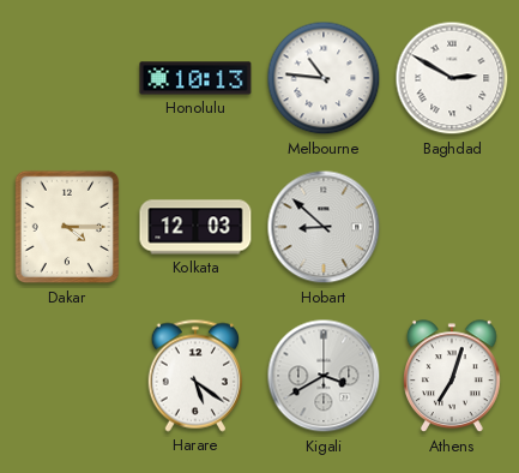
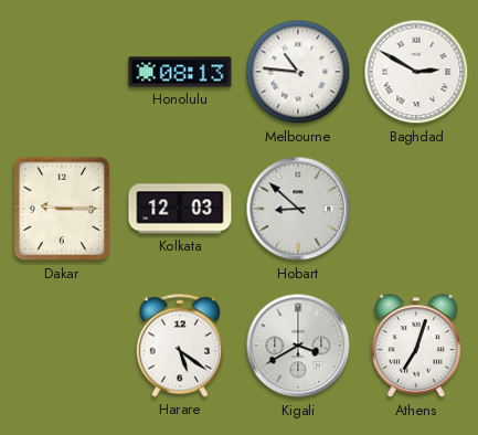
Honolulu: 10:13 -> 08:13
Dakar: 4:15 -> 9:15
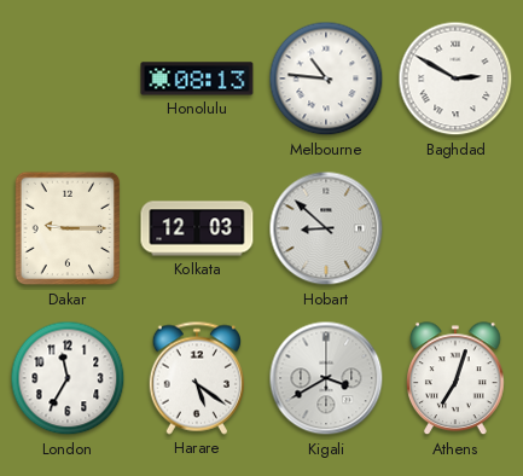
London: none -> 11:35
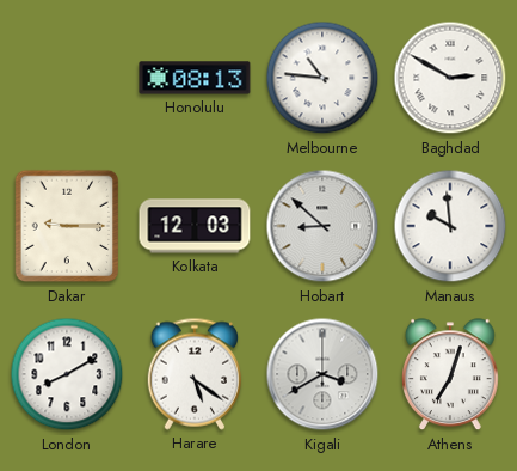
Manaus: none -> 9:59
London: 11:35 -> 8:10
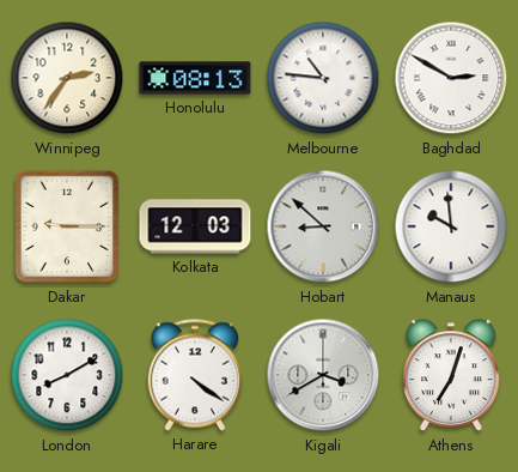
Winnipeg: none -> 2:36
Harare: 5:21 -> 4:21
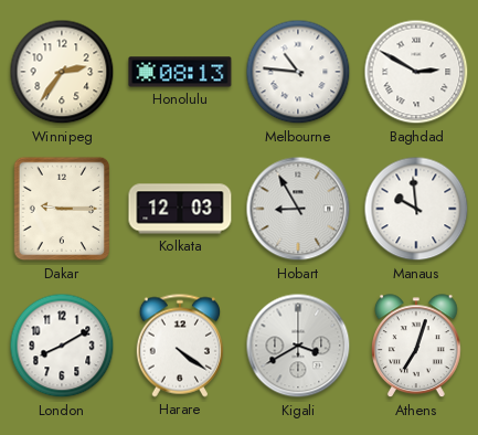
Hobart: 8:52 -> 8:55
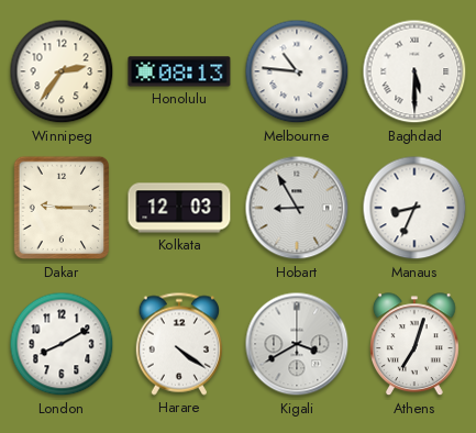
Baghdad: 2:50 -> 5:30
Manaus: 9:59 -> 8:34
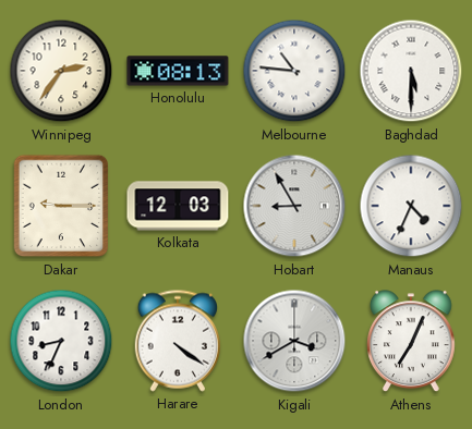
Manaus: 8:34 -> 4:34
London: 8:10 -> 8:34
Athens: 7:03 -> 7:04
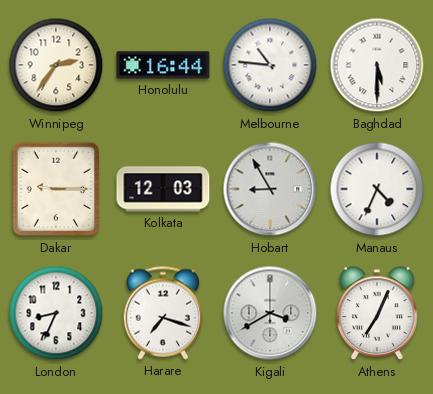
Honolulu: 08:13 -> 16:44
Harare: 4:21 -> 7:18
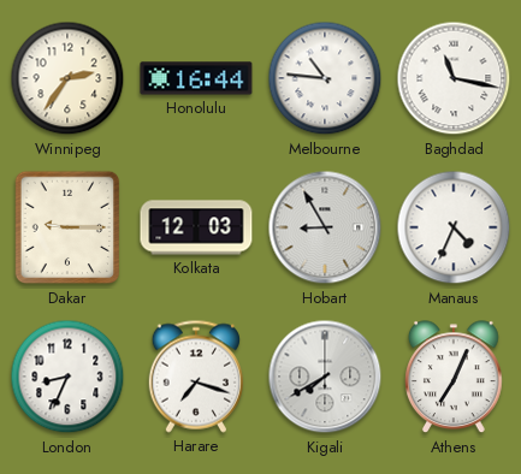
Baghdad: 5:30 -> 11:17
Kigali: 3:40 -> 7:40
